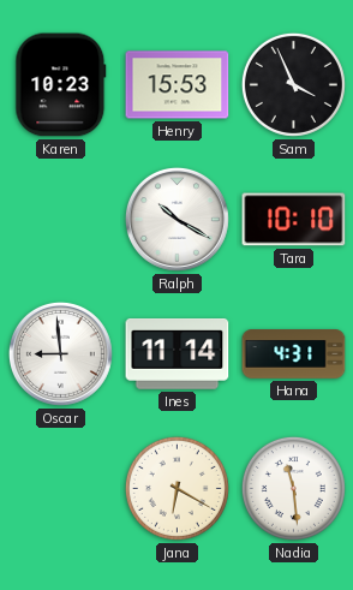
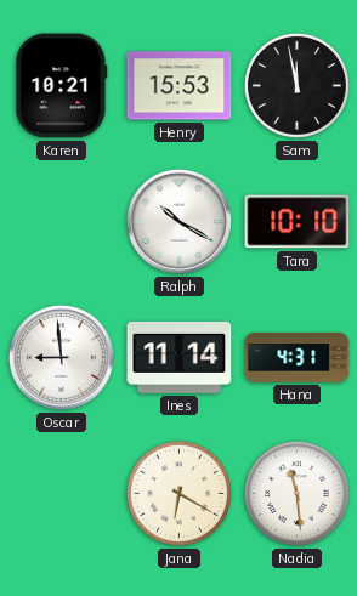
Karen: 10:23 -> 10:21
Sam: 3:56 -> 11:58
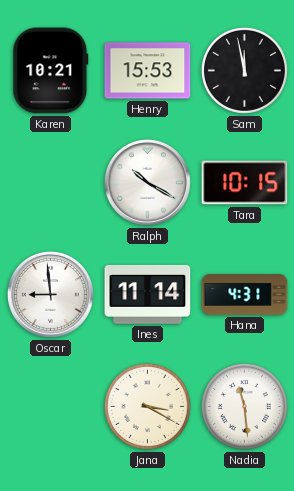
Tara: 10:10 -> 10:15
Jana: 6:20 -> 3:20
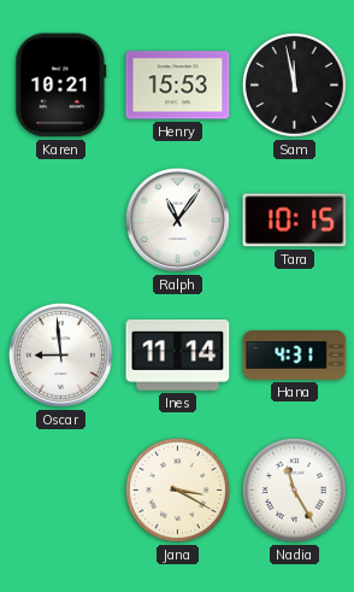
Ralph: 10:20 -> 11:06
Nadia: 11:29 -> 11:25
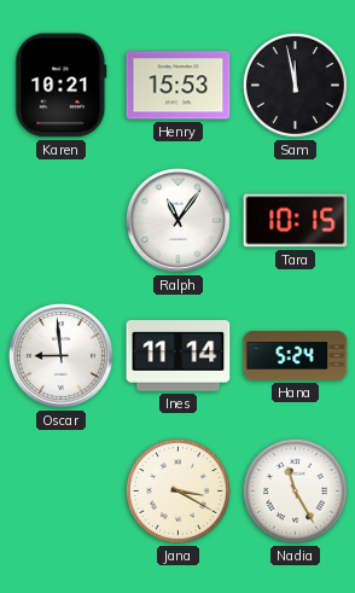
Hana: 4:31 -> 5:24
